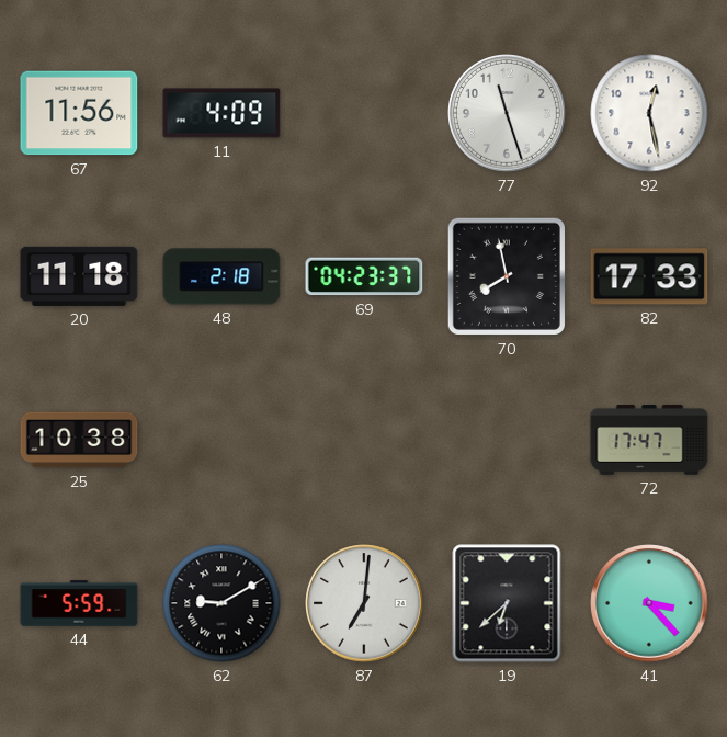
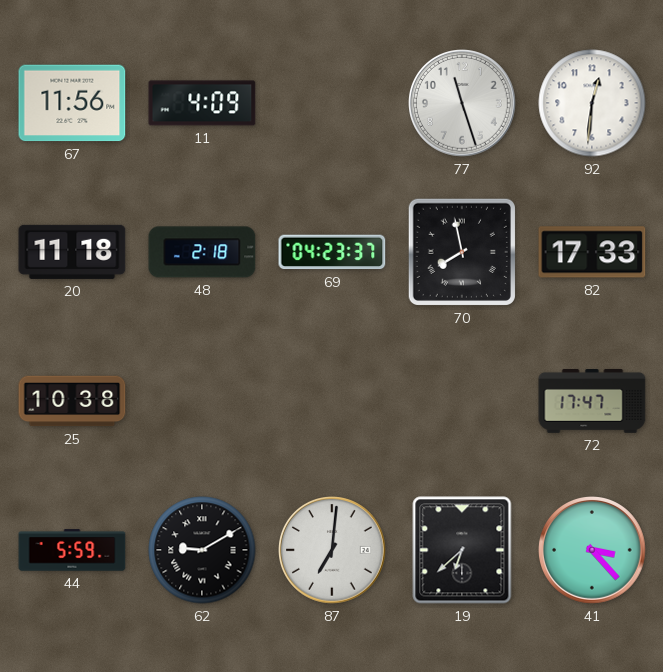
92: 12:28 -> 12:31
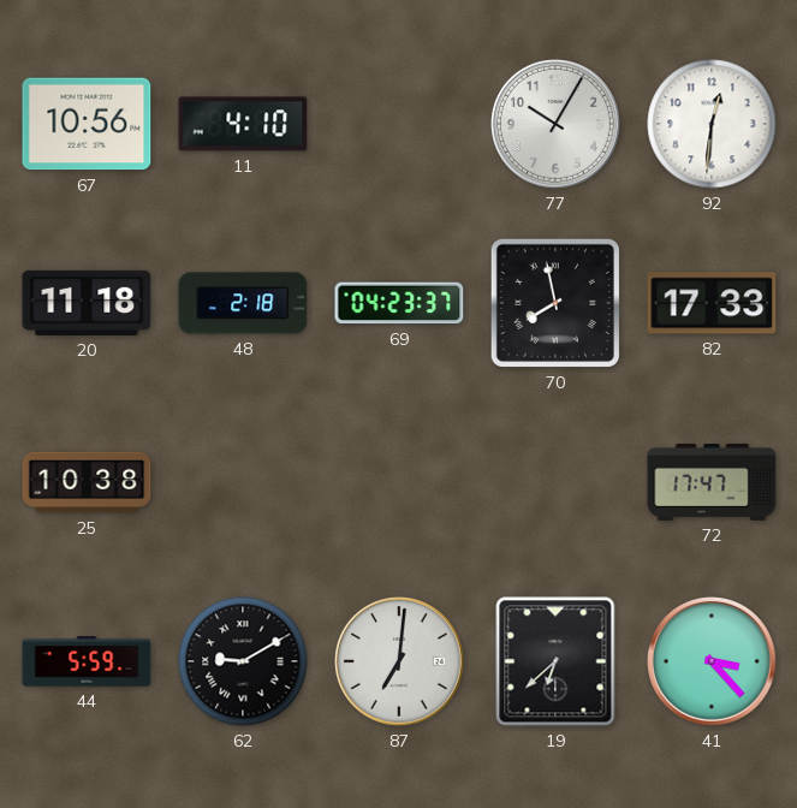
67: 11:56 -> 10:56
11: 4:09 -> 4:10
77: 11:27 -> 10:05
